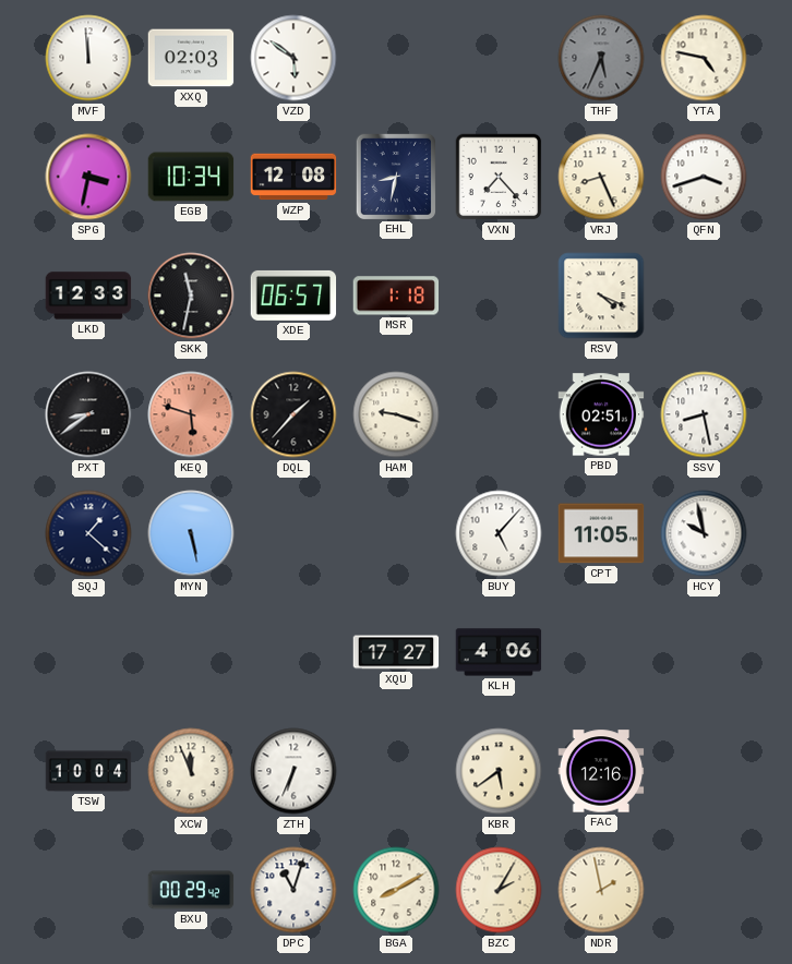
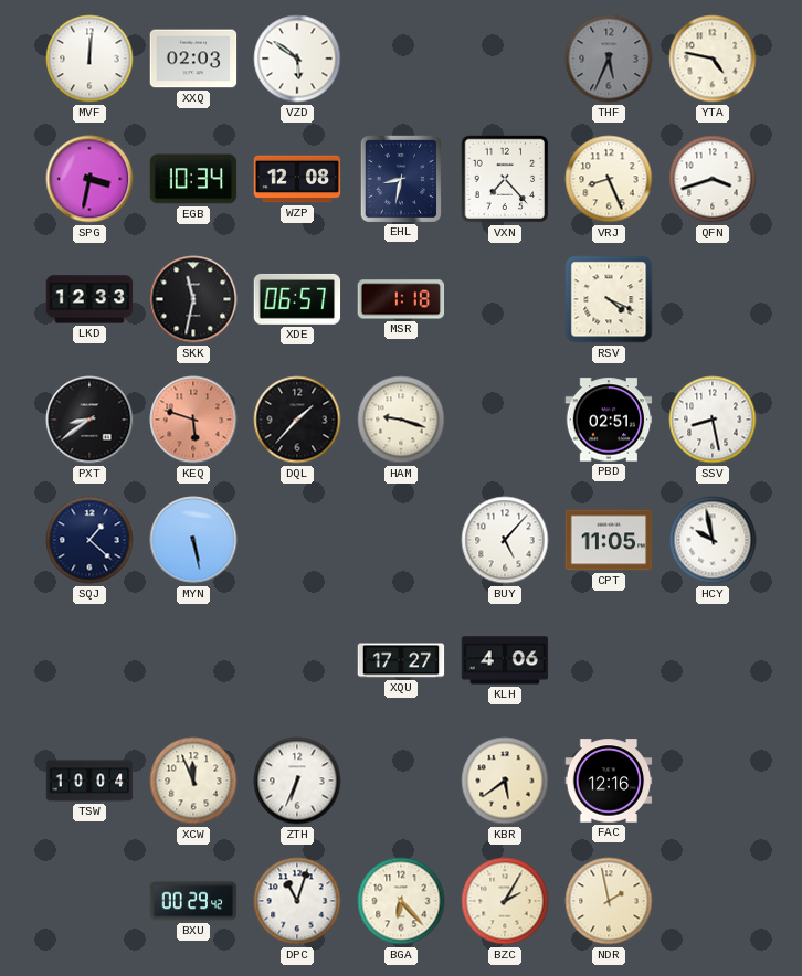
MVF: 11:59 -> 12:01
BGA: 8:10 -> 6:23
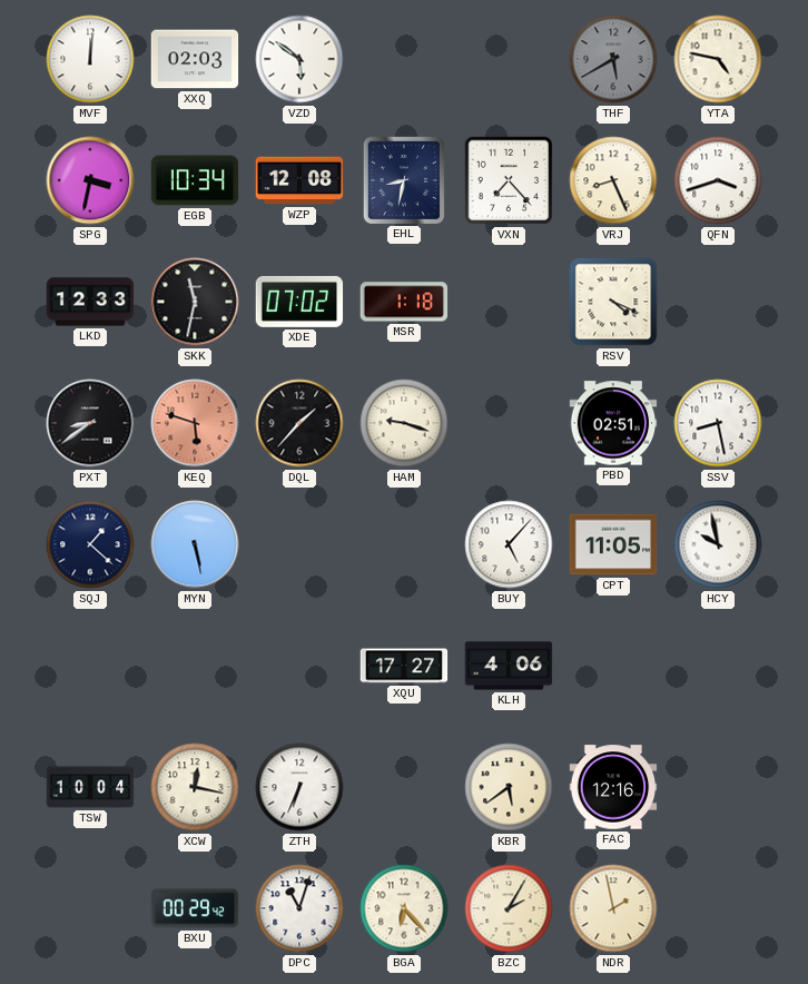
THF: 5:34 -> 5:40
XDE: 06:57 -> 07:02
XCW: 11:56 -> 12:17
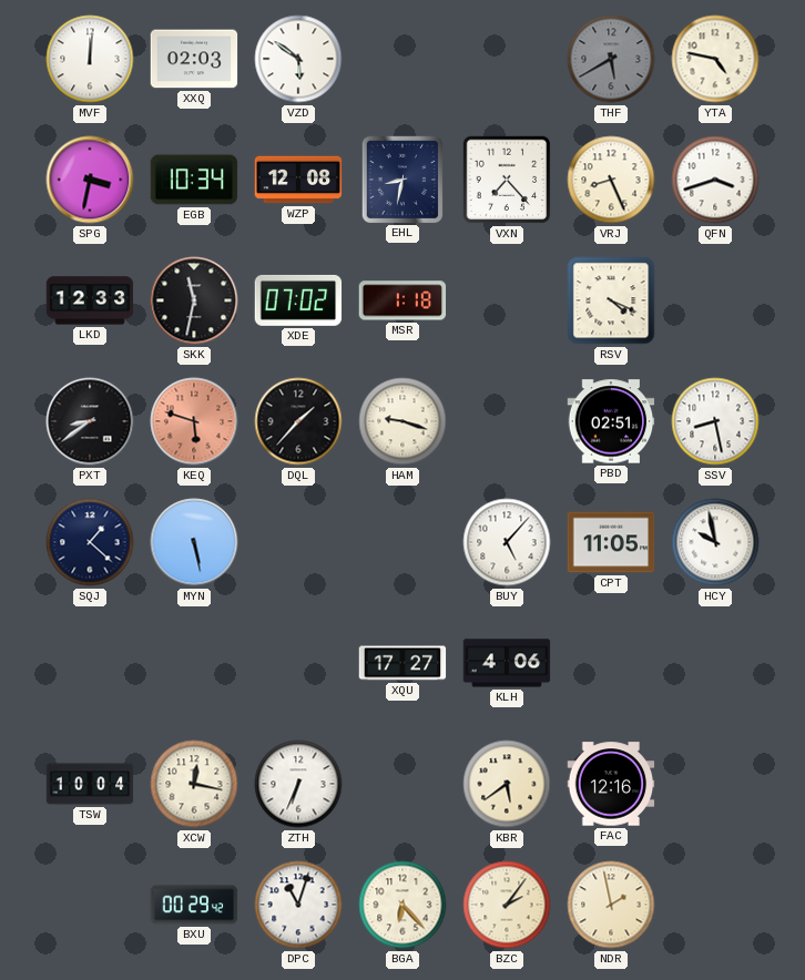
BZC: 2:05 -> 2:06
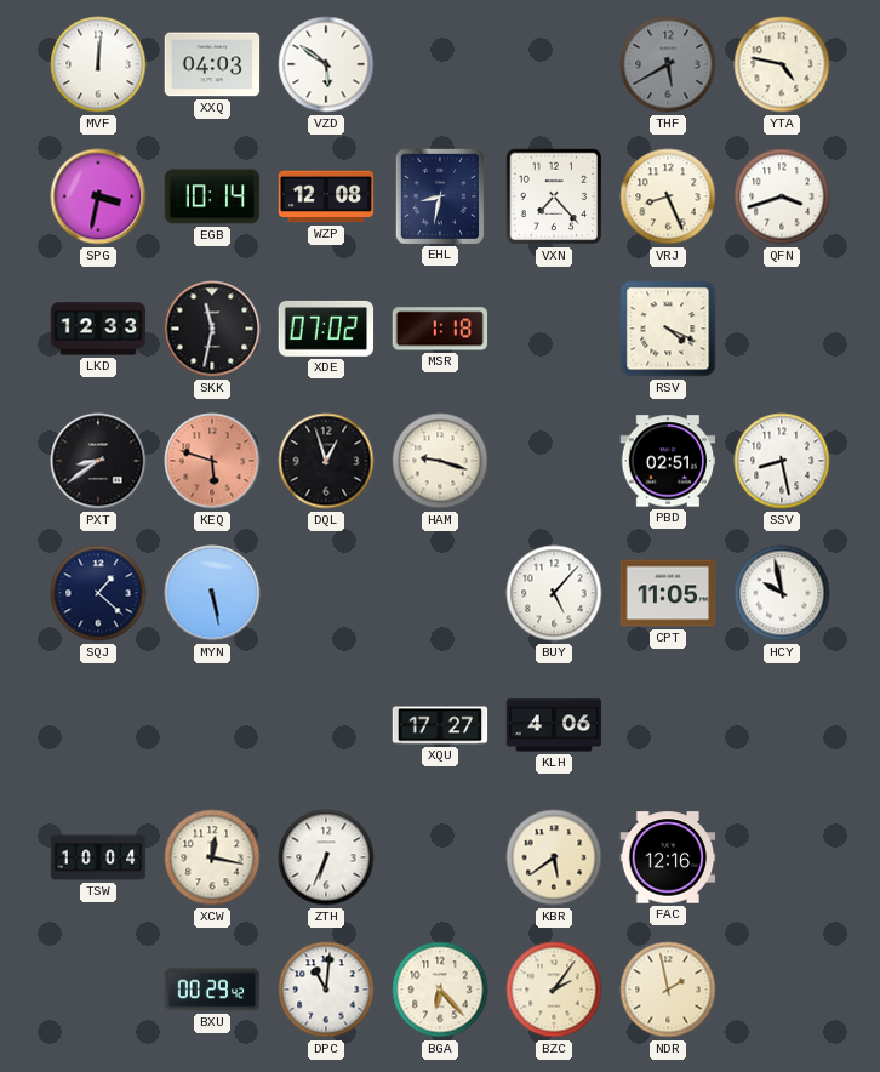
XXQ: 02:03 -> 04:03
EGB: 10:34 -> 10:14
DQL: 1:37 -> 12:57
DPC: 11:03 -> 11:01
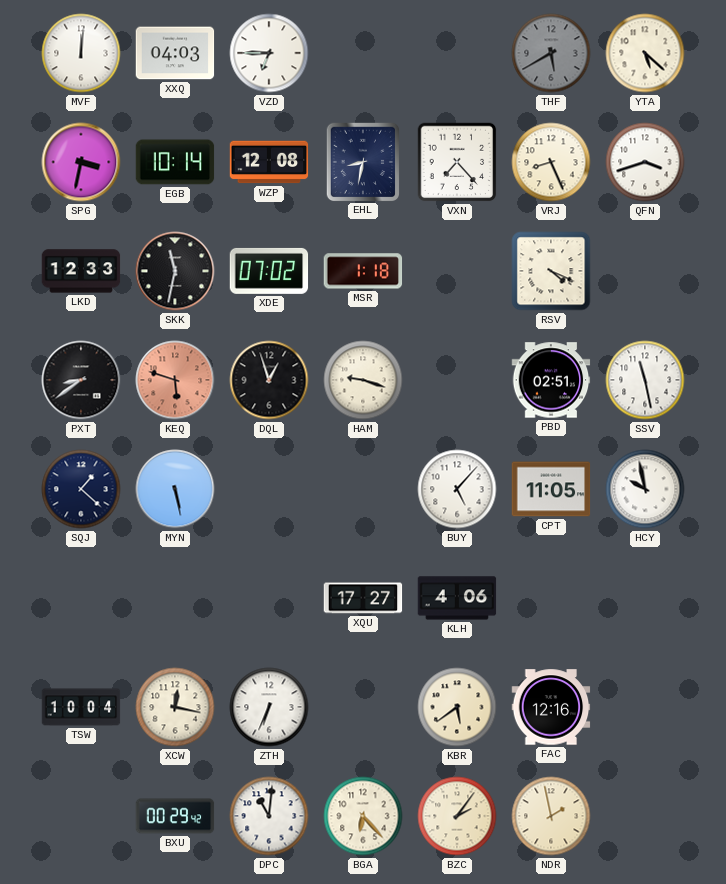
VZD: 5:51 -> 6:45
YTA: 4:47 -> 5:22
SSV: 8:28 -> 11:28
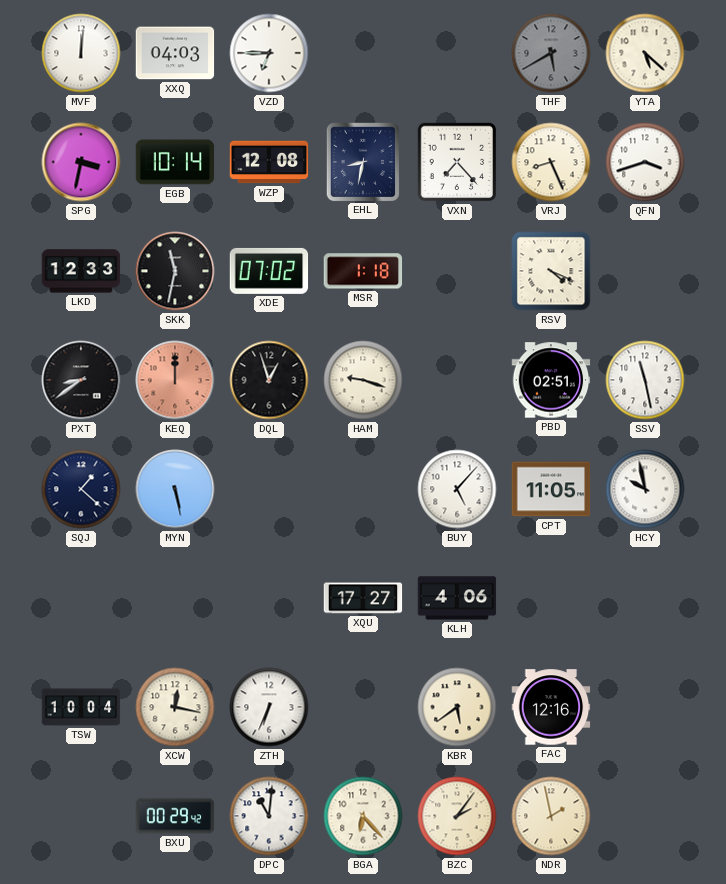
KEQ: 5:48 -> 12:00
